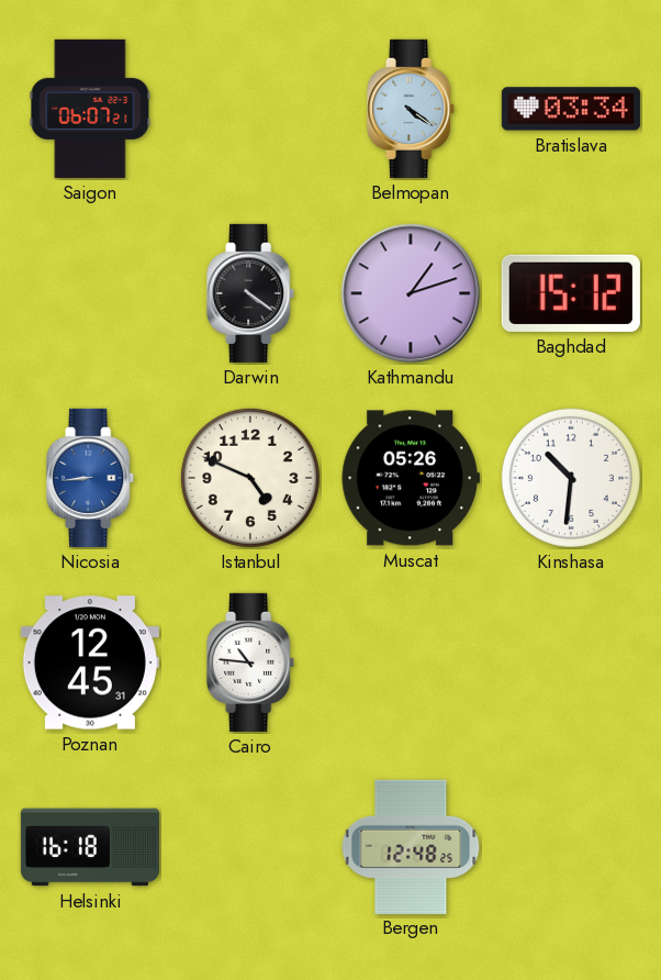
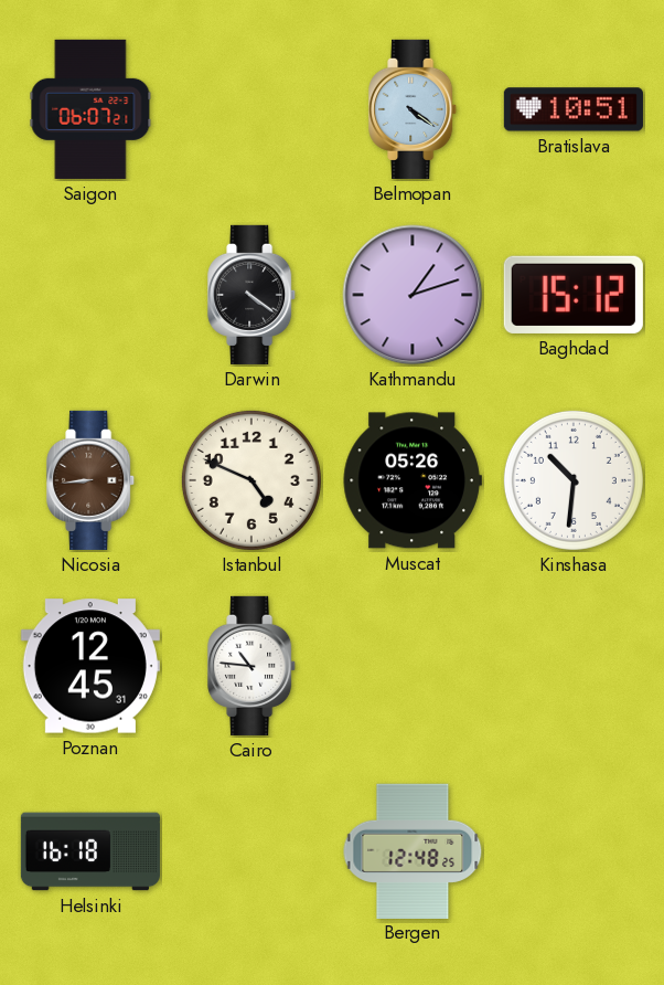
Bratislava: 03:34 -> 10:51
Nicosia dial: blue -> brown
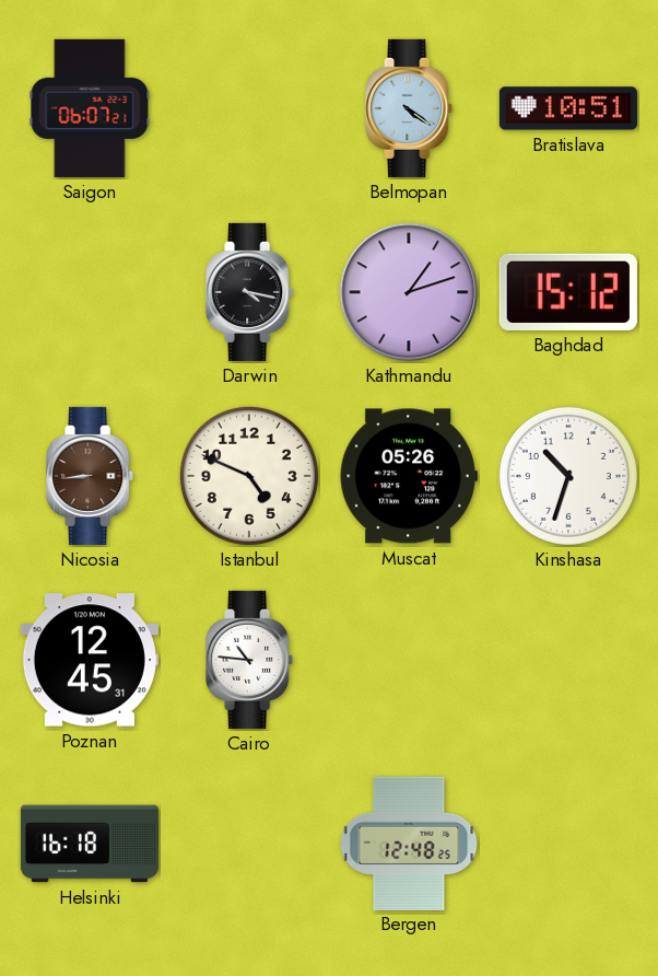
Darwin: 4:21 -> 4:17
Kinshasa: 10:31 -> 10:33
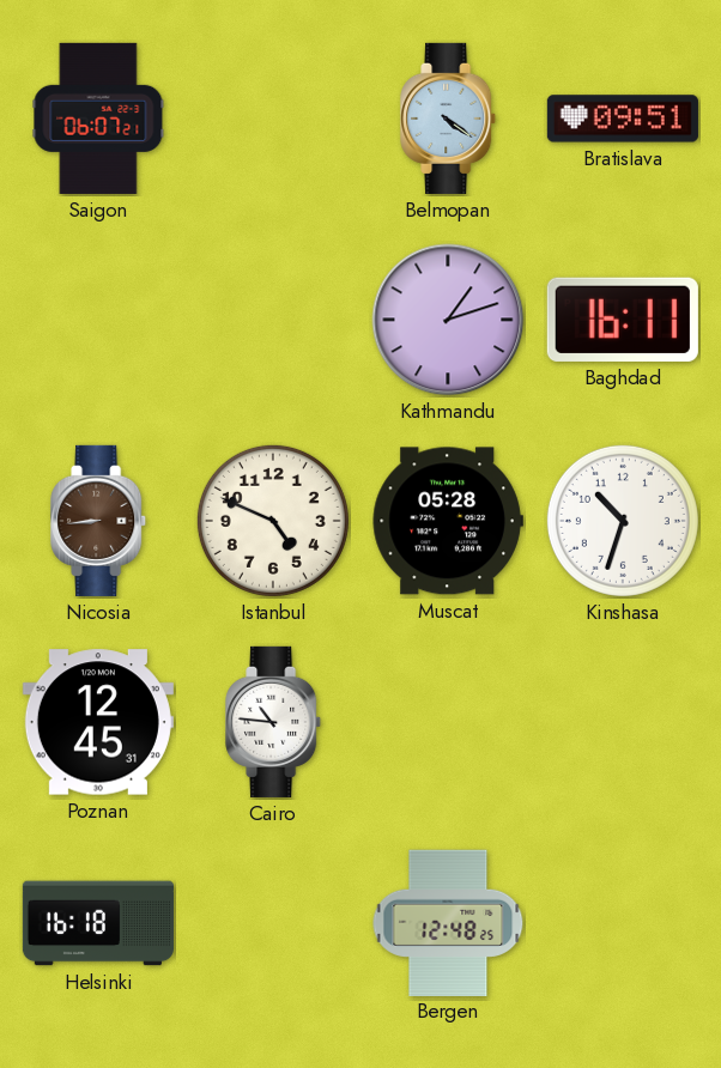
Bratislava: 10:51 -> 09:51
Darwin: 4:17 -> none
Baghdad: 15:12 -> 16:11
Muscat: 05:26 -> 05:28
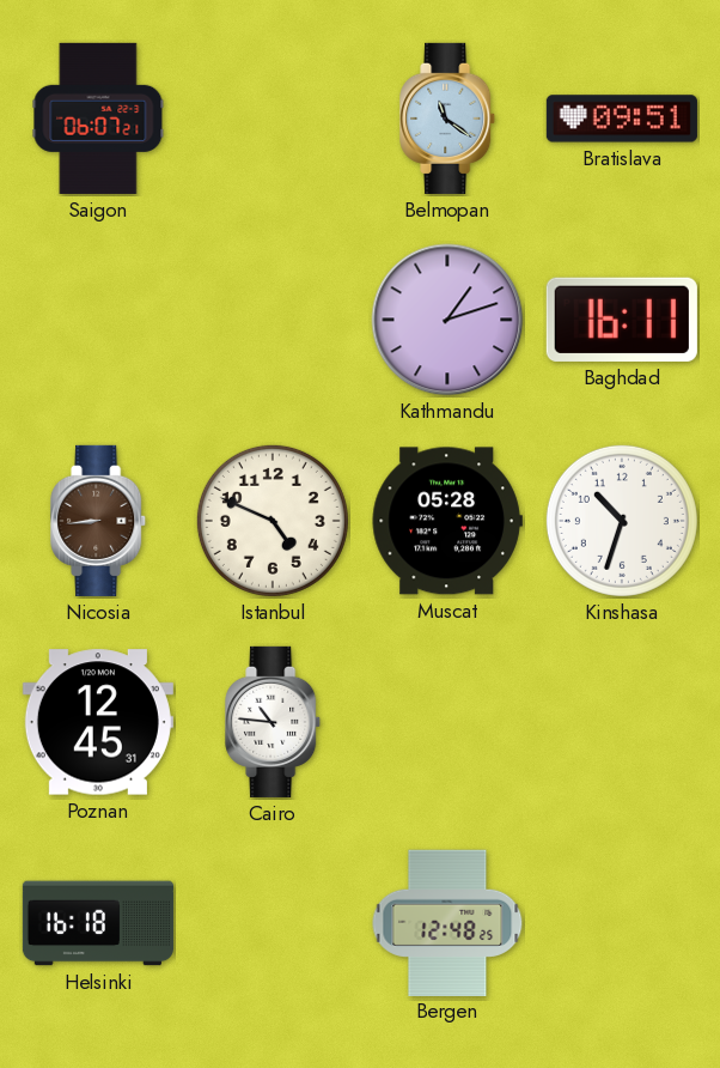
Belmopan: 4:21 -> 11:21
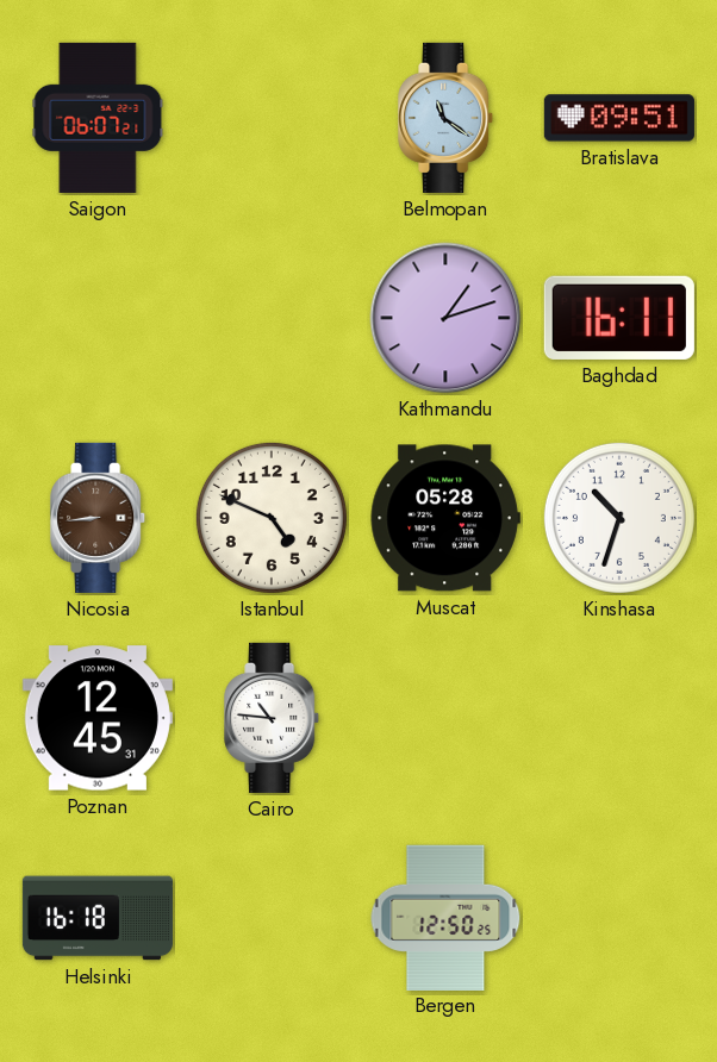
Bergen: 12:48 -> 12:50
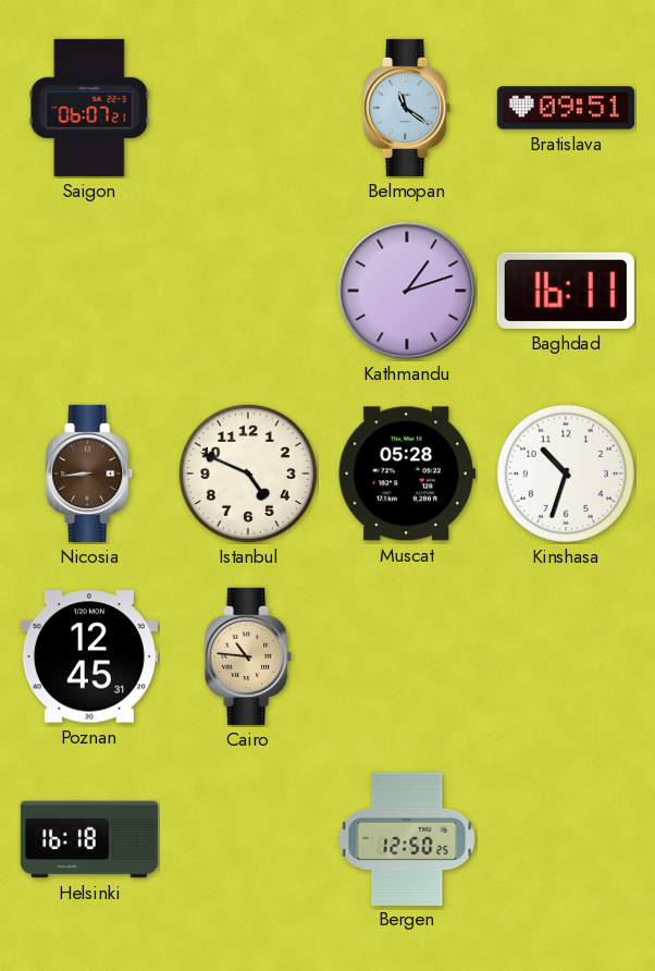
Cairo dial: white -> champagne
